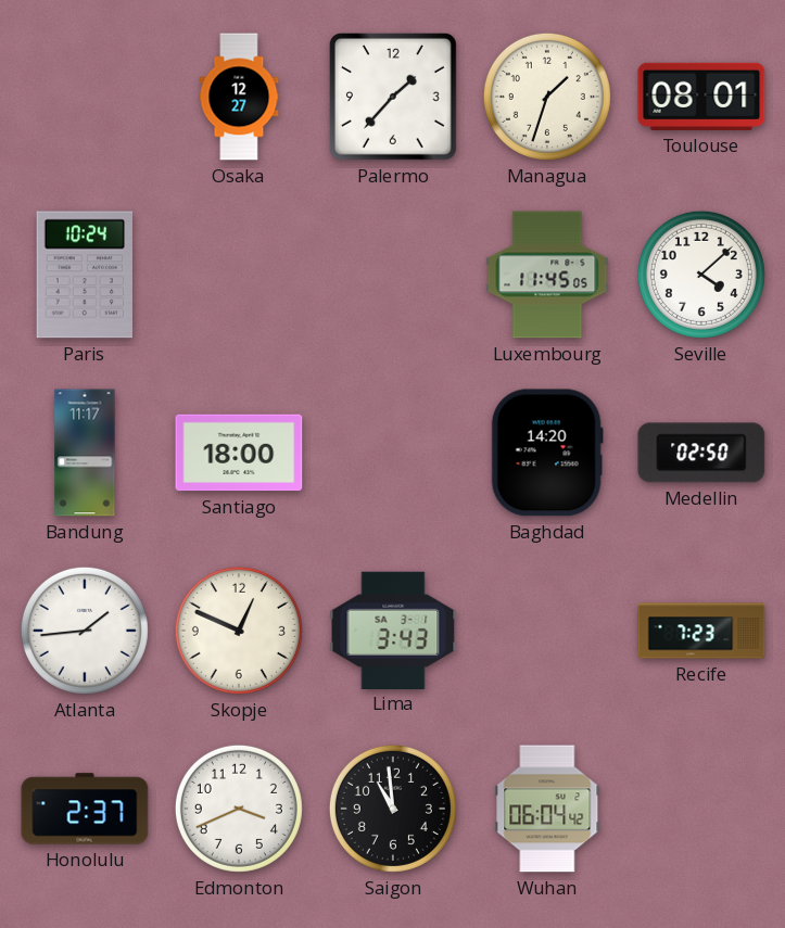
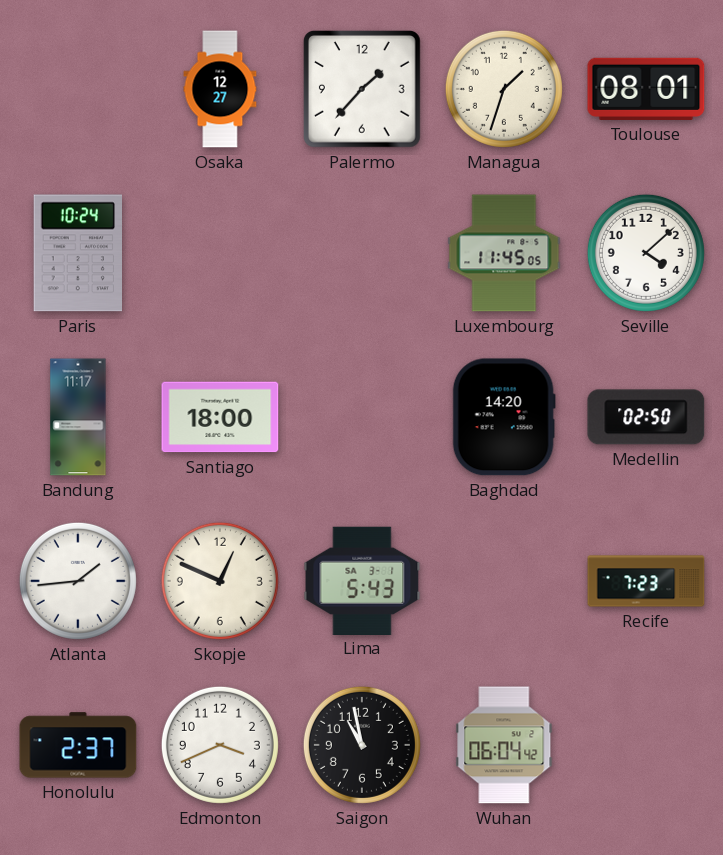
Lima: 3:43 -> 5:43
Saigon: 10:59 -> 10:58
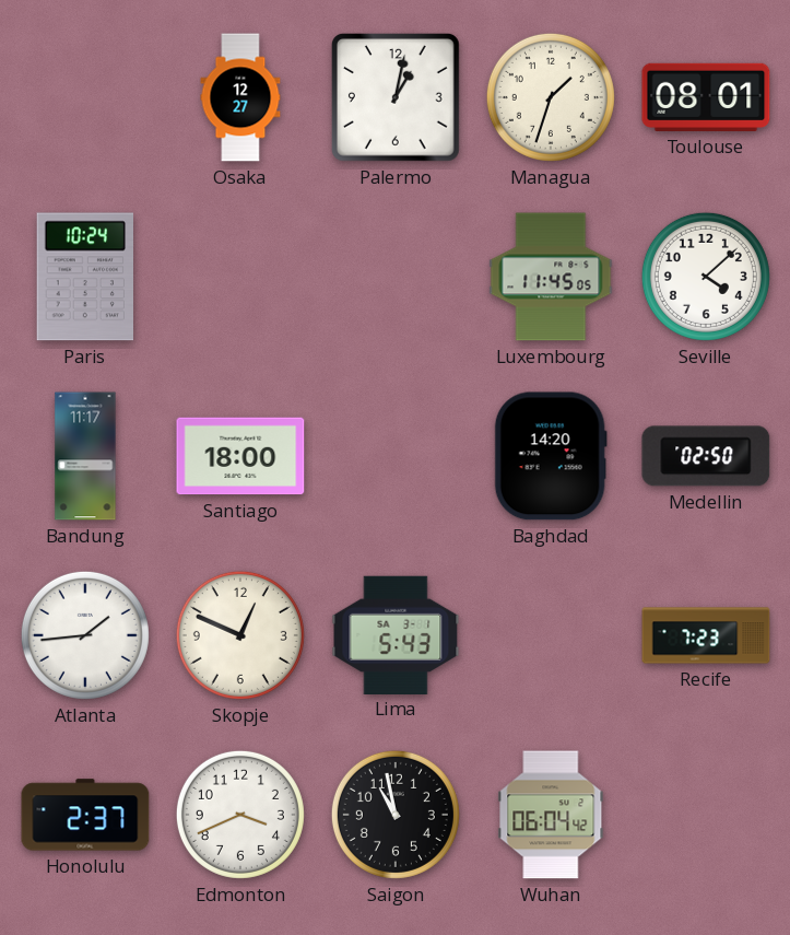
Palermo: 1:37 -> 1:02
